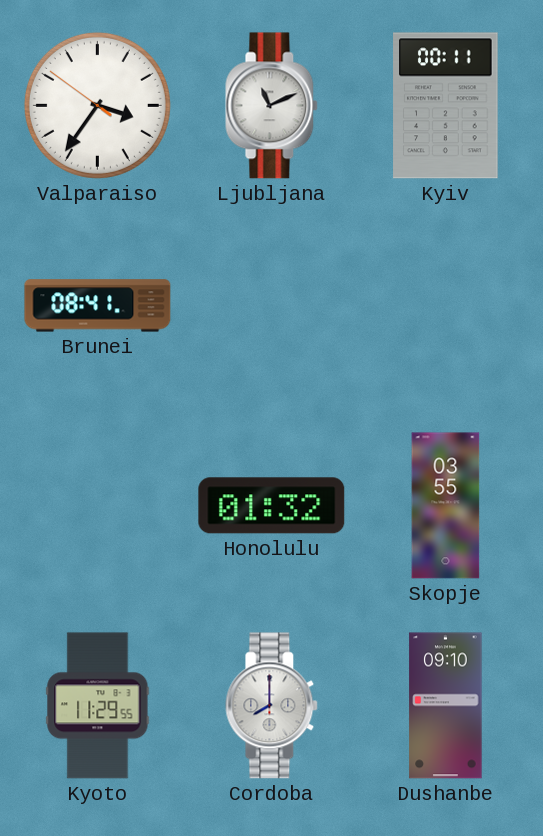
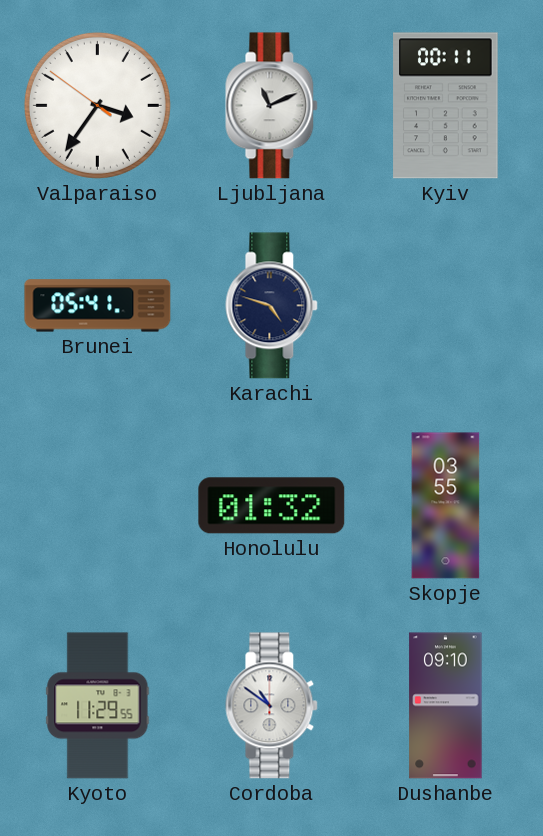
Brunei: 08:41 -> 05:41
Karachi: none -> 4:48
Cordoba: 8:00 -> 10:51
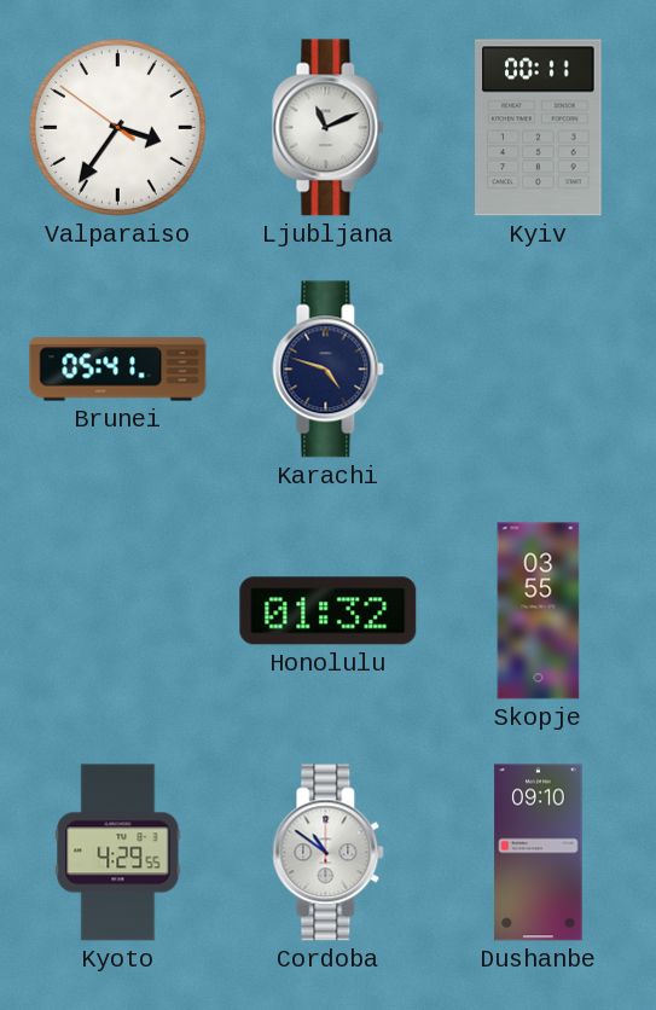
Kyoto: 11:29 -> 4:29
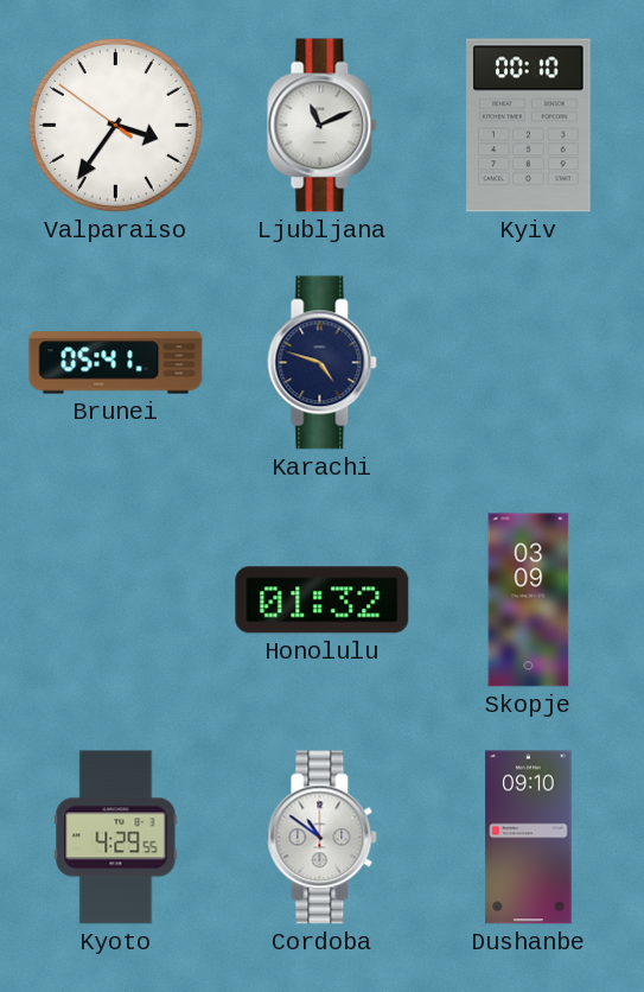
Kyiv: 00:11 -> 00:10
Skopje: 03:55 -> 03:09
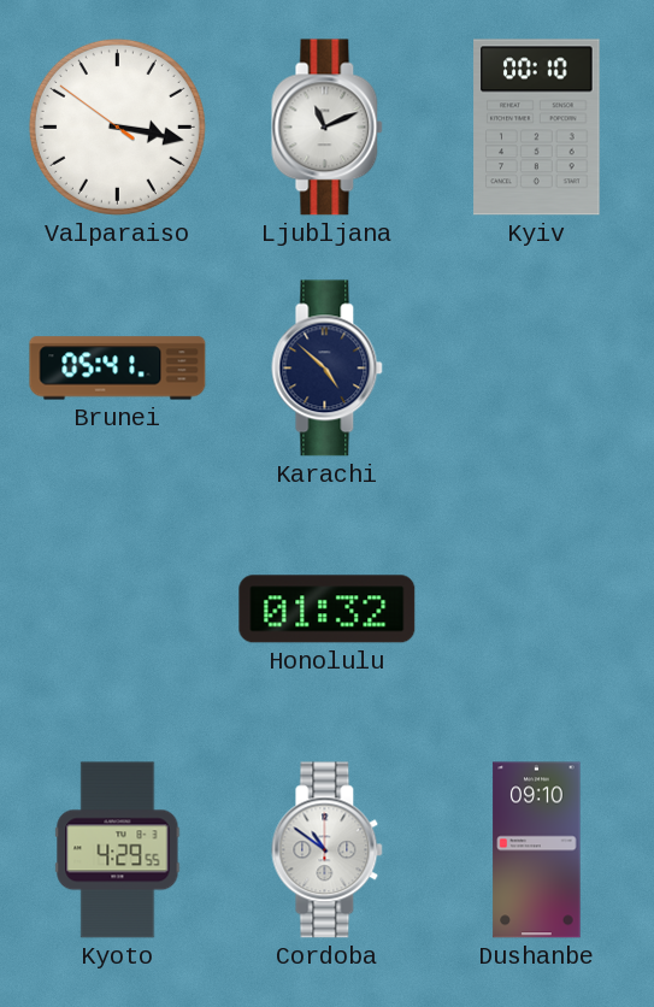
Valparaiso: 3:35 -> 3:16
Karachi: 4:48 -> 4:52
Skopje: 03:09 -> none
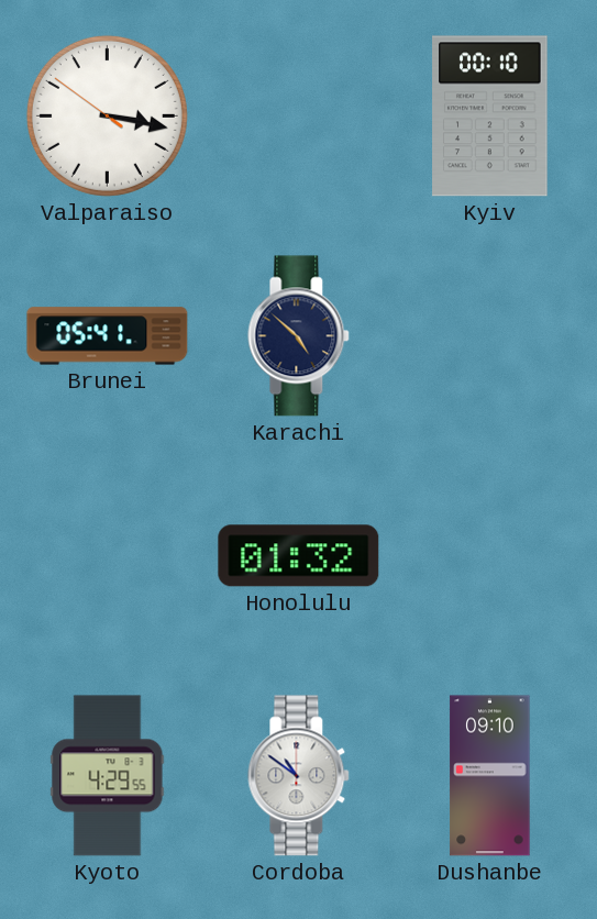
Ljubljana: 11:11 -> none
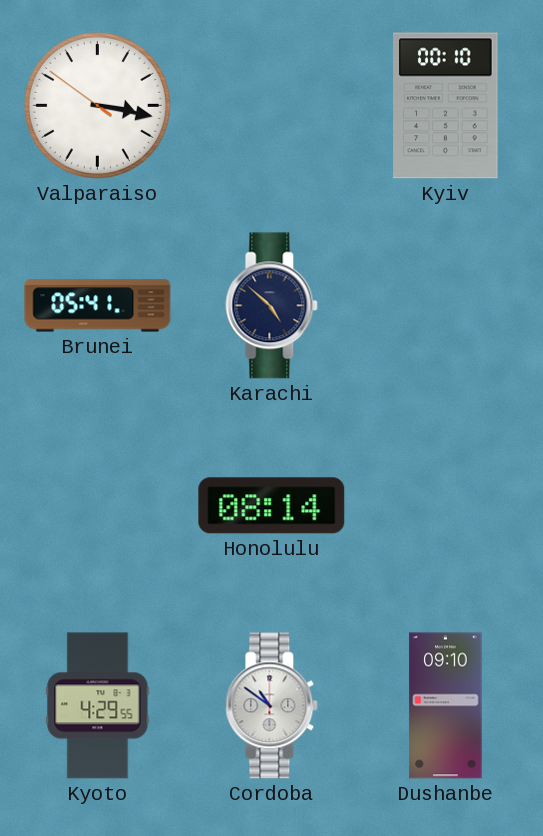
Honolulu: 01:32 -> 08:14
